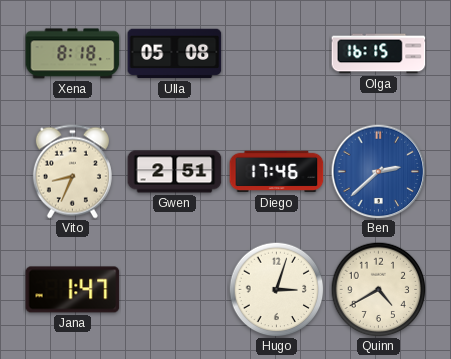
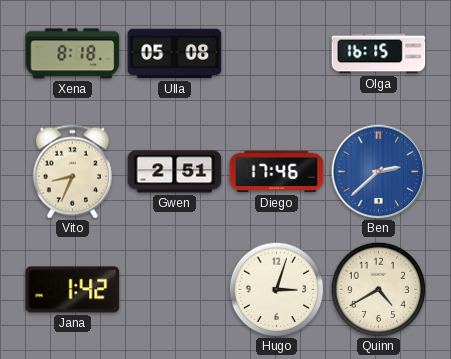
Jana: 1:47 -> 1:42
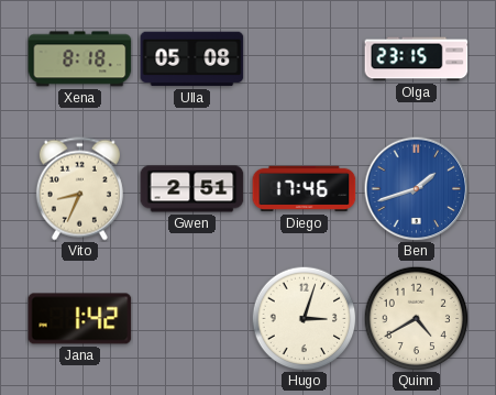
Olga: 16:15 -> 23:15
Ben: 2:38 -> 1:42
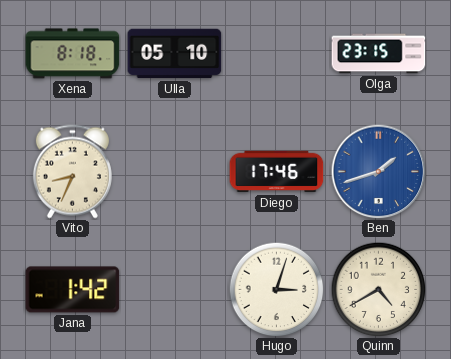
Ulla: 05:08 -> 05:10
Gwen: 2:51 -> none
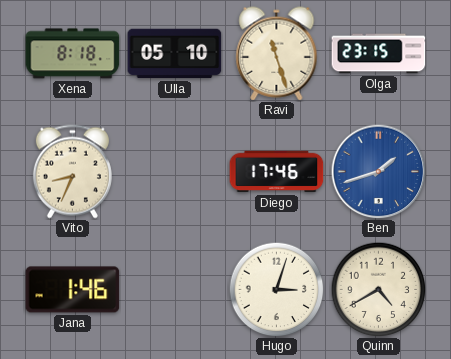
Ravi: none -> 11:27
Jana: 1:42 -> 1:46
